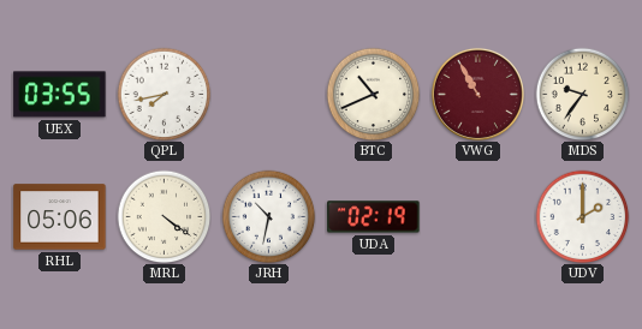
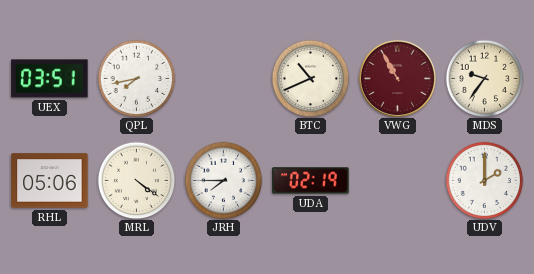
UEX: 03:55 -> 03:51
JRH: 10:32 -> 7:45
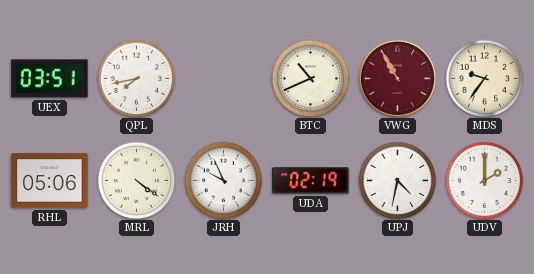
JRH: 7:45 -> 9:56
UPJ: none -> 4:32
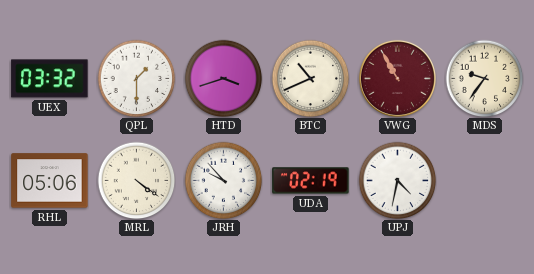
UEX: 03:51 -> 03:32
QPL: 7:43 -> 1:30
HTD: none -> 3:42
JRH: 9:56 -> 9:53
UDV: 2:00 -> none
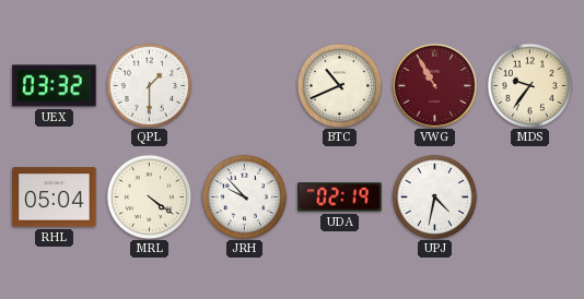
HTD: 3:42 -> none
RHL: 05:06 -> 05:04
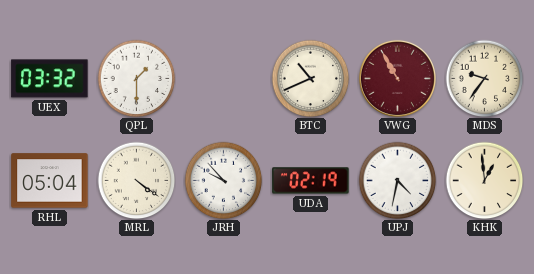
KHK: none -> 12:59
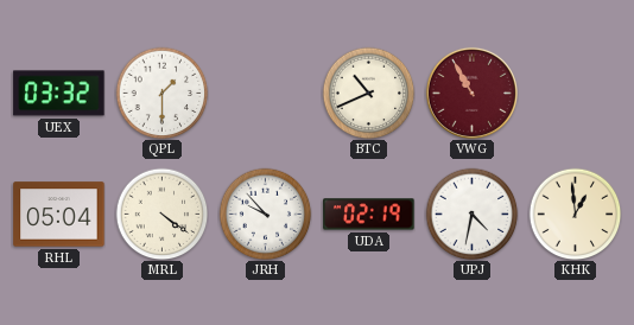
MDS: 9:36 -> none
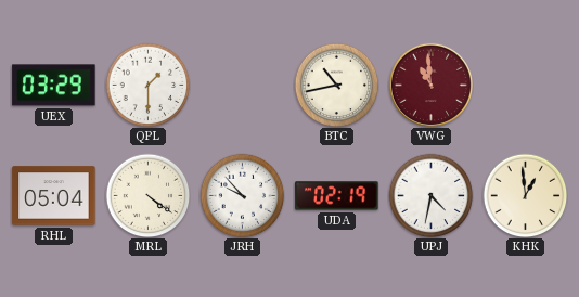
UEX: 03:32 -> 03:29
BTC: 10:41 -> 10:43
VWG: 10:55 -> 10:59
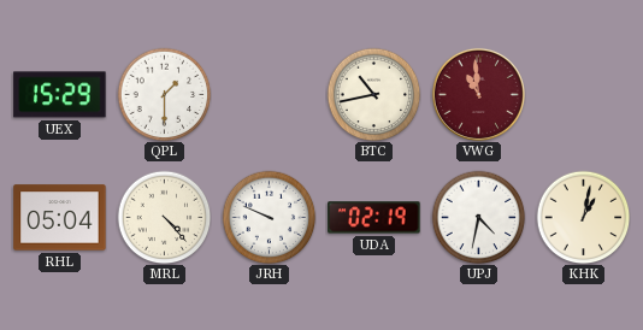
UEX: 03:29 -> 15:29
MRL: 4:21 -> 4:23
JRH: 9:53 -> 9:49
KHK: 12:59 -> 1:02
